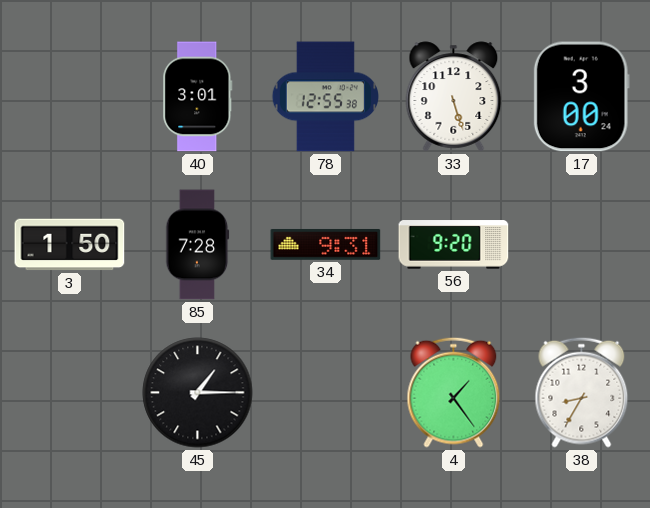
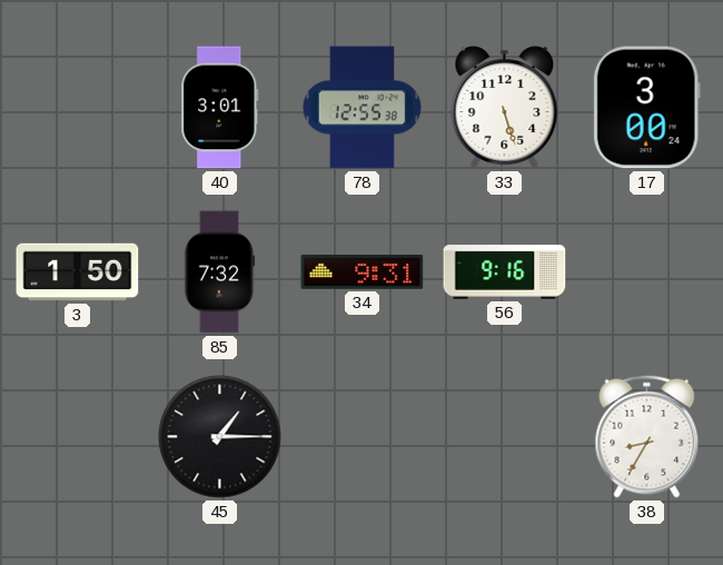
85: 7:28 -> 7:32
56: 9:20 -> 9:16
4: 1:24 -> none
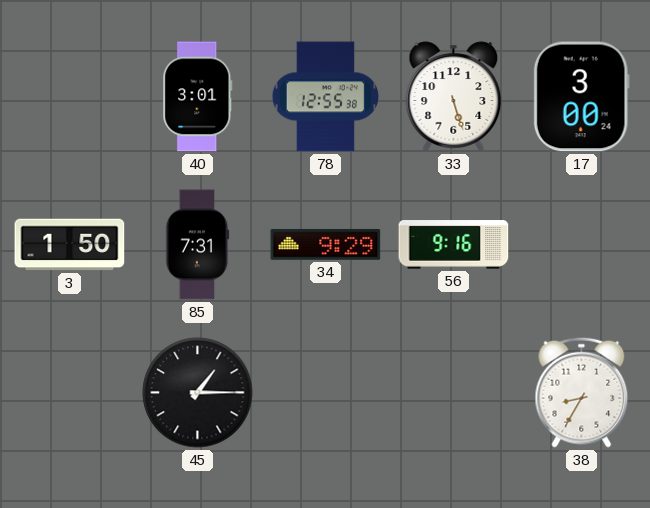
85: 7:32 -> 7:31
34: 9:31 -> 9:29
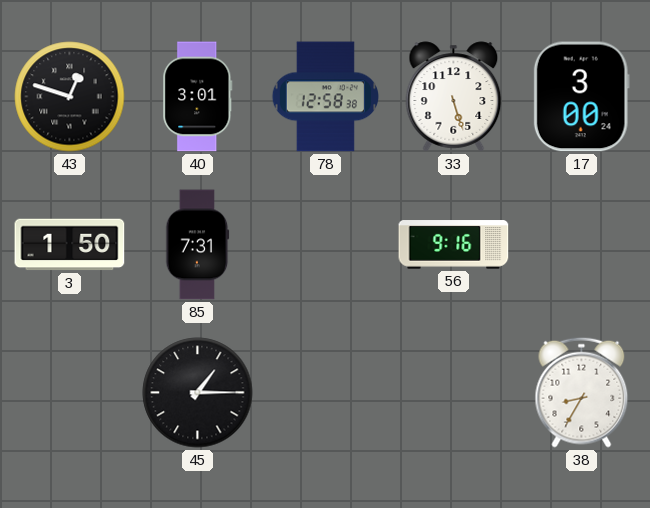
43: none -> 12:48
78: 12:55 -> 12:58
34: 9:29 -> none
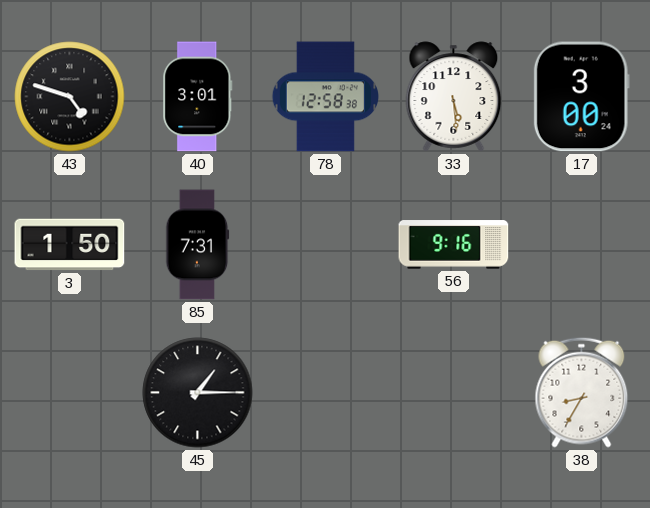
43: 12:48 -> 4:48
33: 5:27 -> 5:29
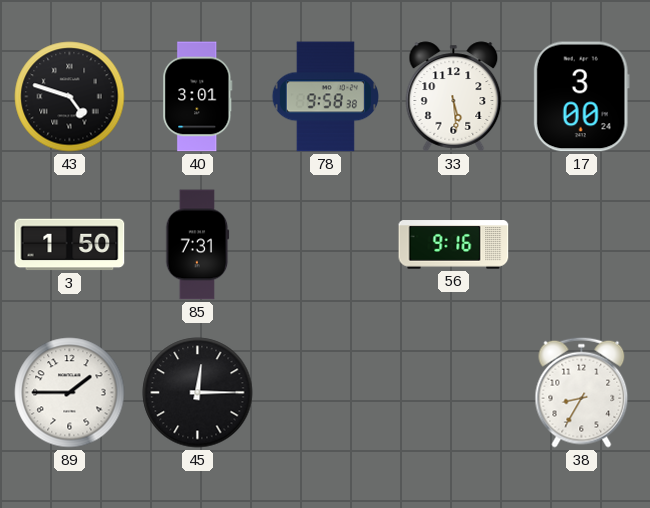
78: 12:58 -> 9:58
89: none -> 1:45
45: 1:15 -> 12:15
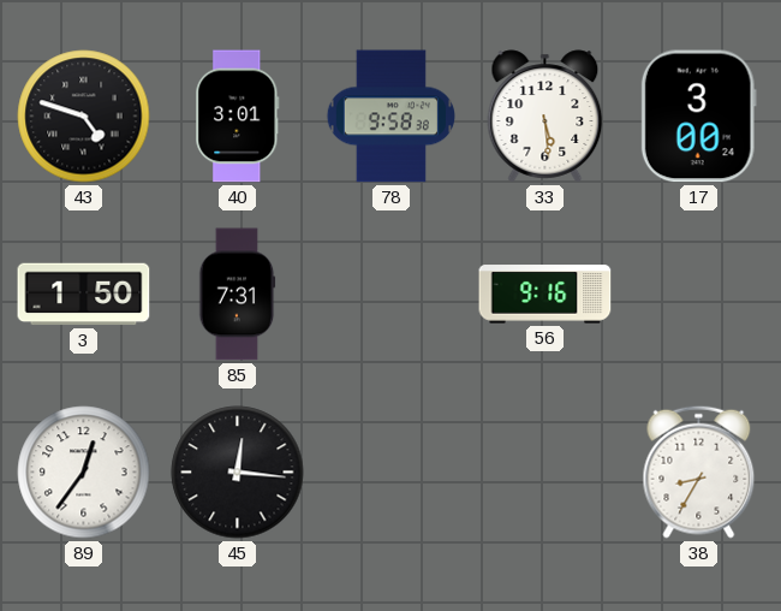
89: 1:45 -> 12:36
45: 12:15 -> 12:16
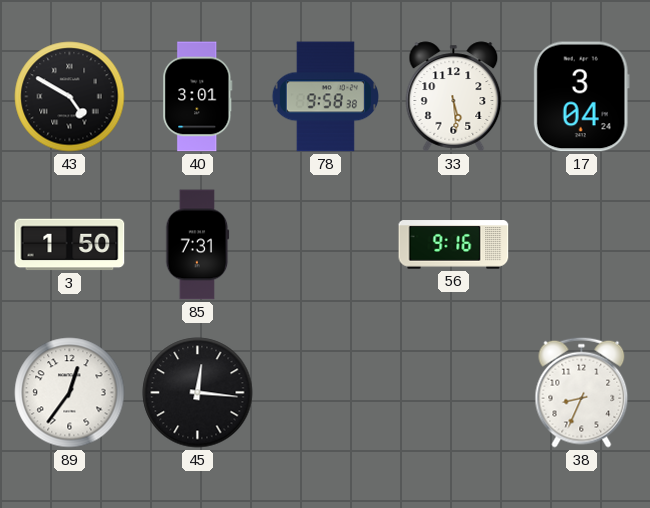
43: 4:48 -> 4:50
17: 3:00 -> 3:04
38: 8:35 -> 8:34
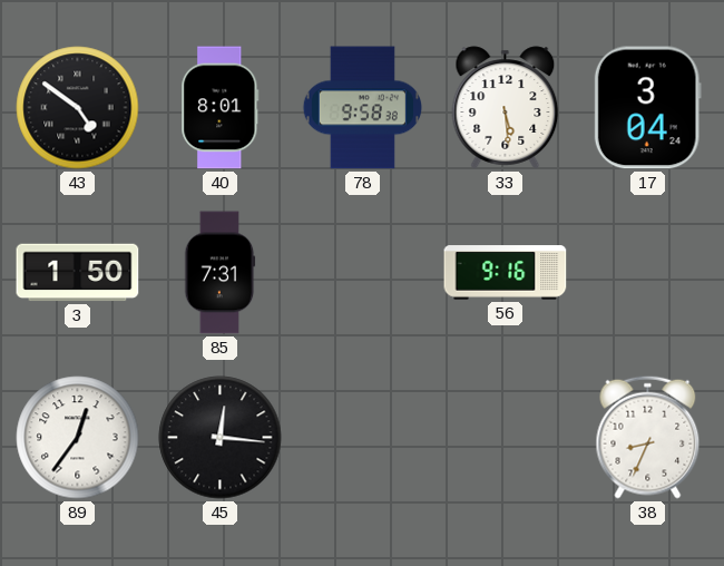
43: 4:50 -> 4:51
40: 3:01 -> 8:01
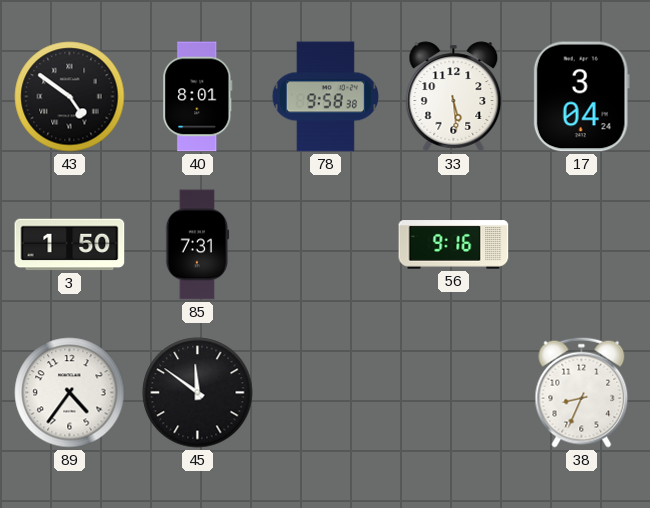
89: 12:36 -> 4:36
45: 12:16 -> 11:51
